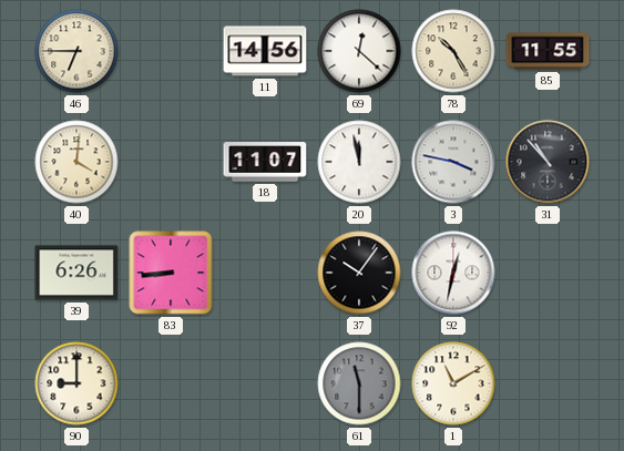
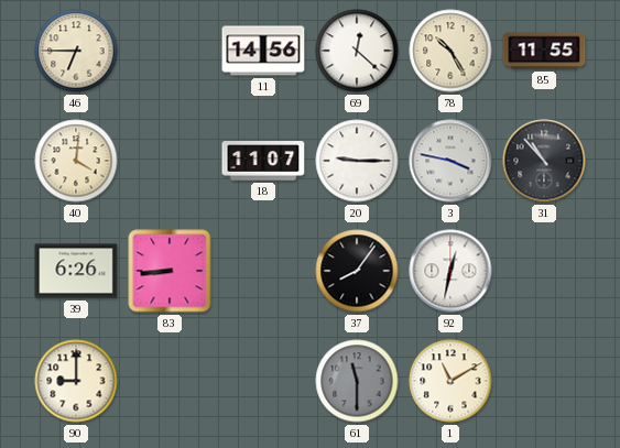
20: 11:58 -> 9:15
37: 10:06 -> 8:06
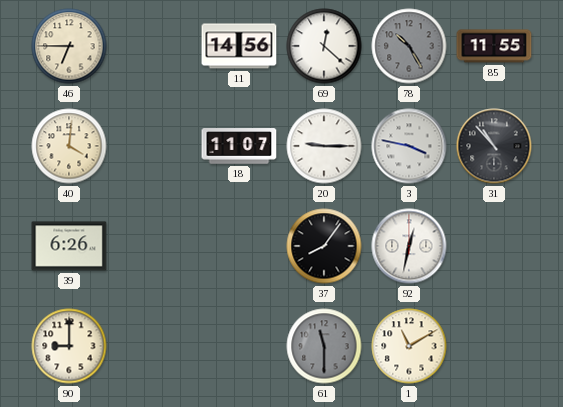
78 dial: cream -> grey
83: 8:44 -> none
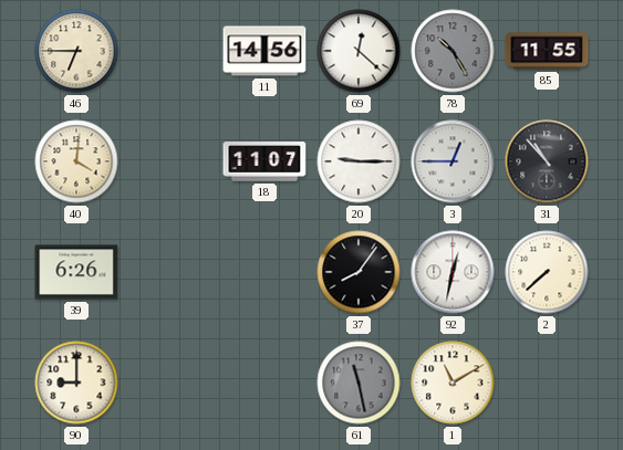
3: 3:47 -> 12:45
2: none -> 7:38
61: 11:30 -> 11:28
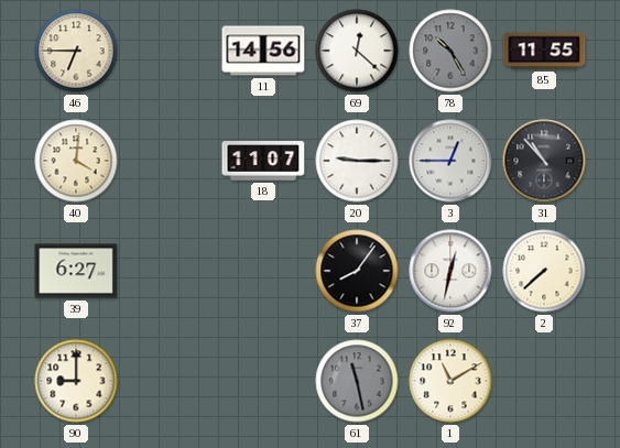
39: 6:26 -> 6:27
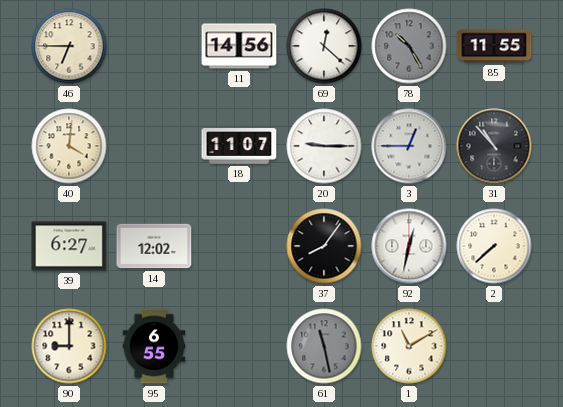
14: none -> 12:02
95: none -> 6:55
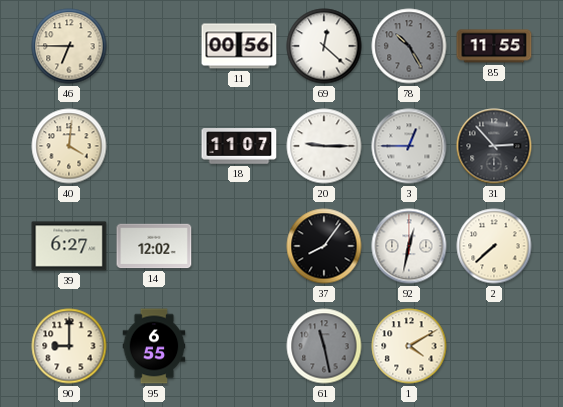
11: 14:56 -> 00:56
31: 10:53 -> 2:53
1: 11:10 -> 4:10
